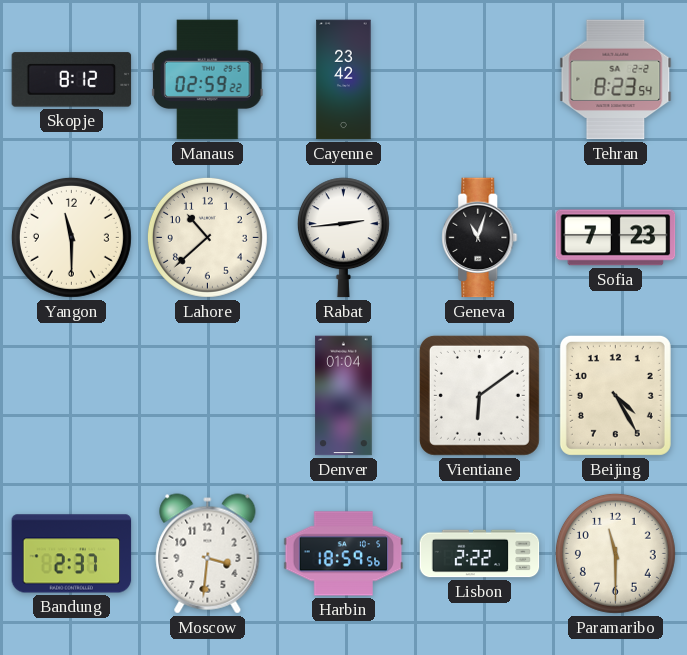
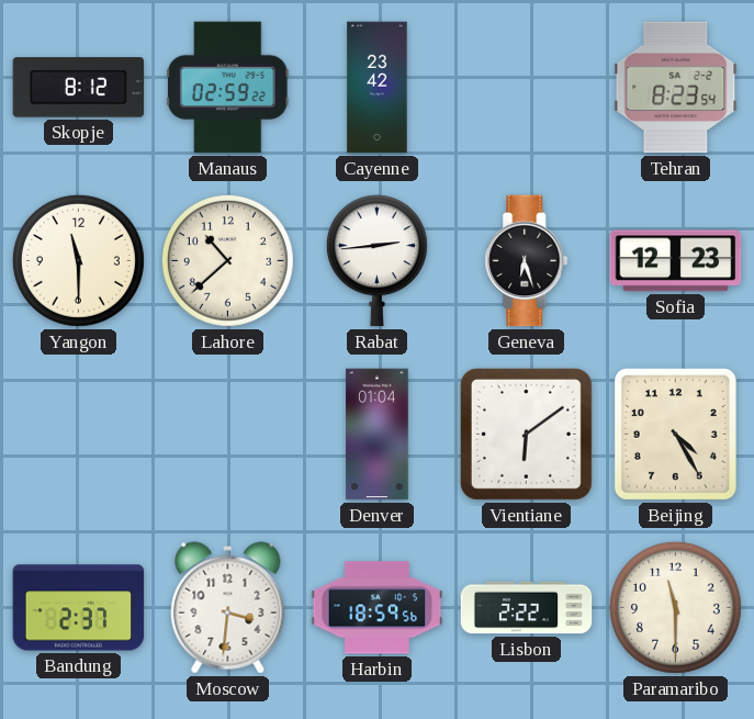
Geneva: 11:03 -> 6:27
Sofia: 7:23 -> 12:23
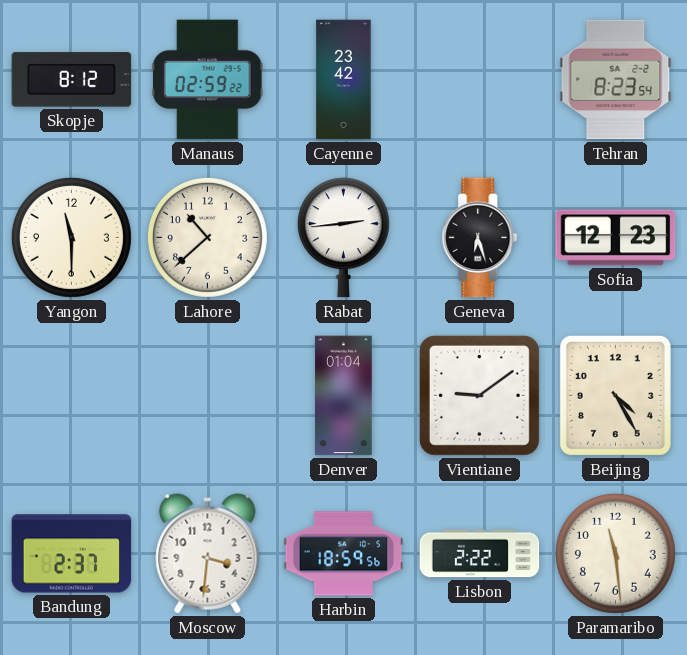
Vientiane: 6:09 -> 9:09
Paramaribo: 11:30 -> 11:29
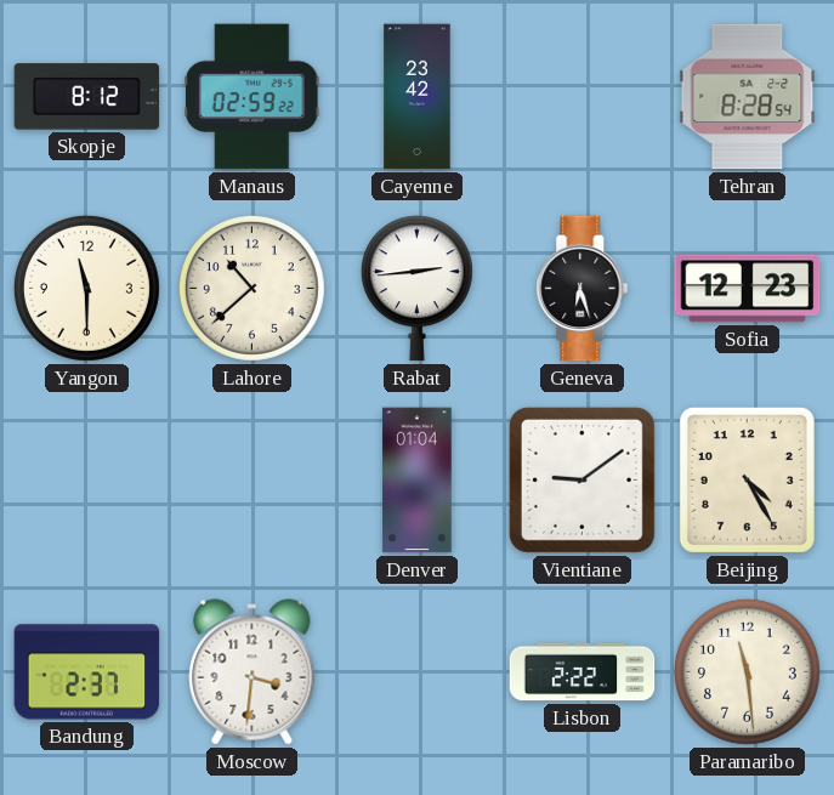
Tehran: 8:23 -> 8:28
Harbin: 18:59 -> none
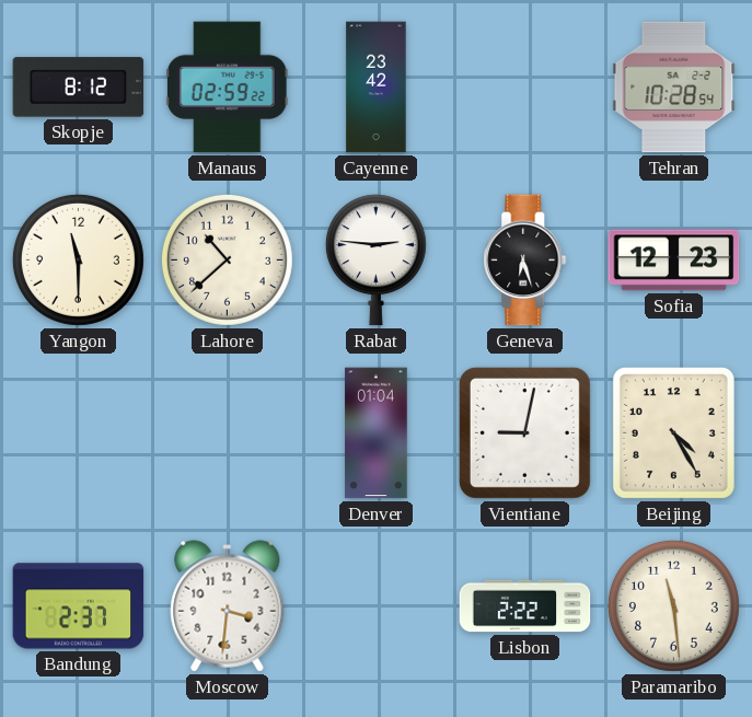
Tehran: 8:28 -> 10:28
Rabat: 2:44 -> 2:46
Vientiane: 9:09 -> 9:02
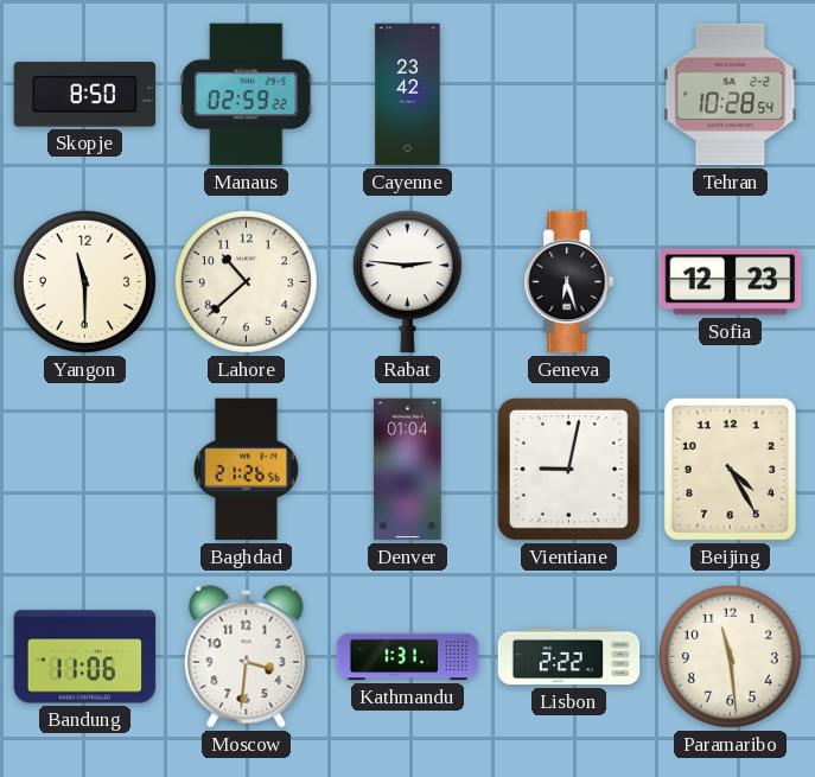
Skopje: 8:12 -> 8:50
Baghdad: none -> 21:26
Bandung: 2:37 -> 11:06
Kathmandu: none -> 1:31
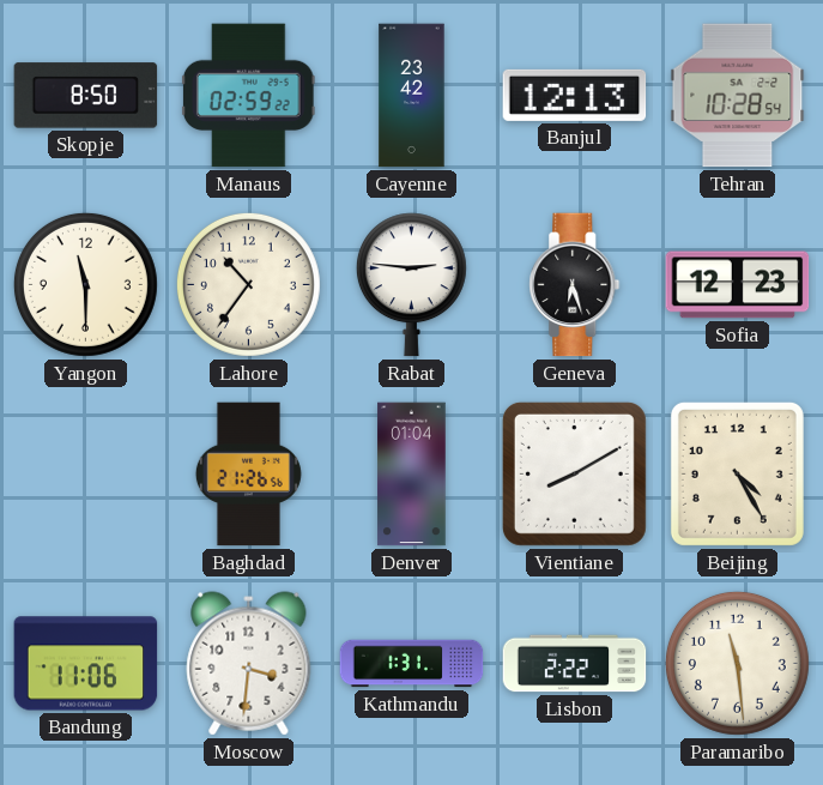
Banjul: none -> 12:13
Lahore: 10:38 -> 10:36
Vientiane: 9:02 -> 8:10
